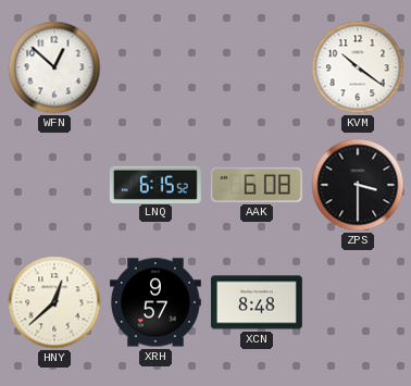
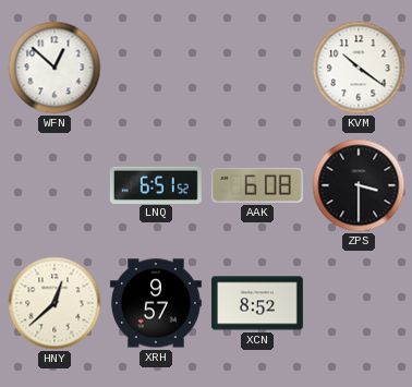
LNQ: 6:15 -> 6:51
XCN: 8:48 -> 8:52
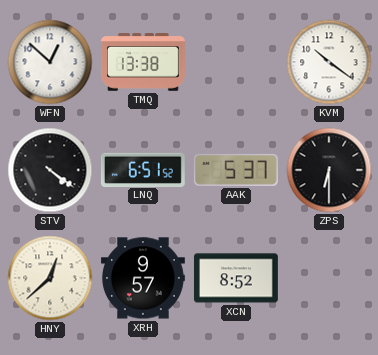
TMQ: none -> 13:38
STV: none -> 4:21
AAK: 6:08 -> 5:37
ZPS: 3:30 -> 6:30
